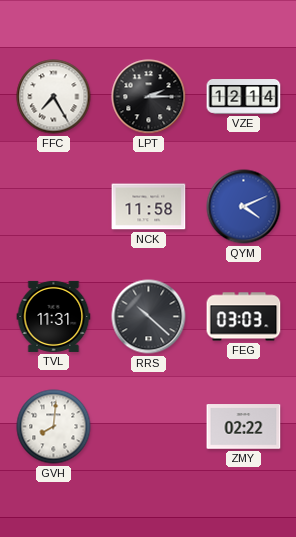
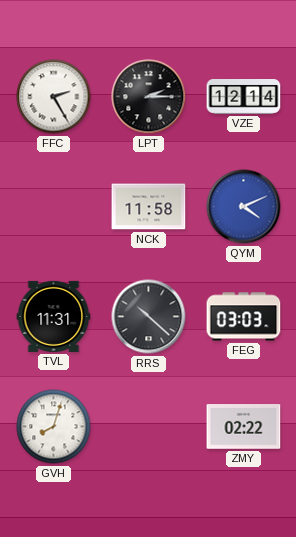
FFC: 7:25 -> 2:25
GVH: 8:01 -> 8:03
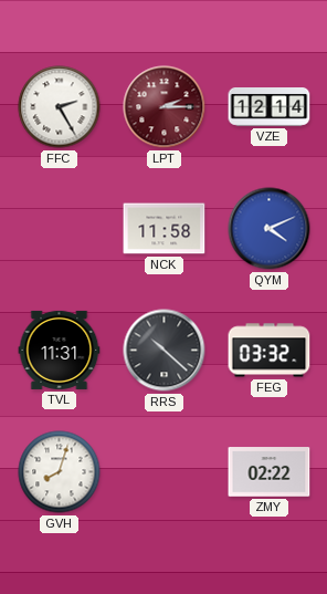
LPT dial: black -> burgundy
FEG: 03:03 -> 03:32
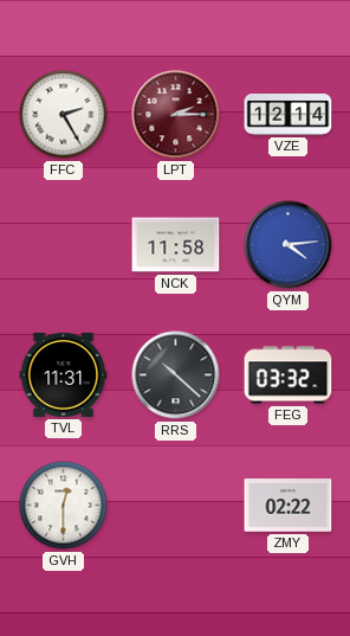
QYM: 4:11 -> 4:14
GVH: 8:03 -> 12:30
